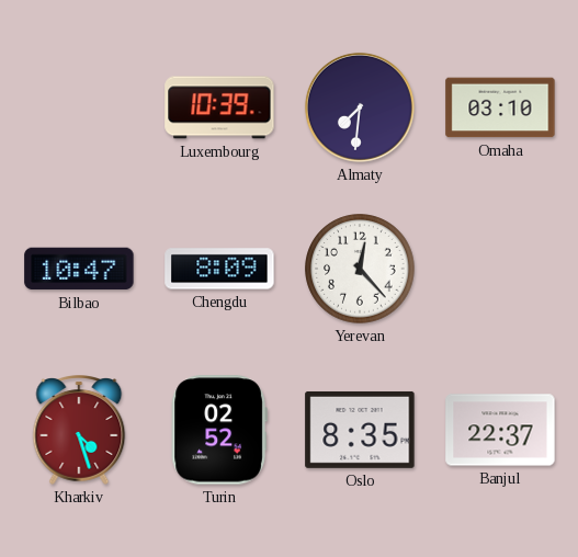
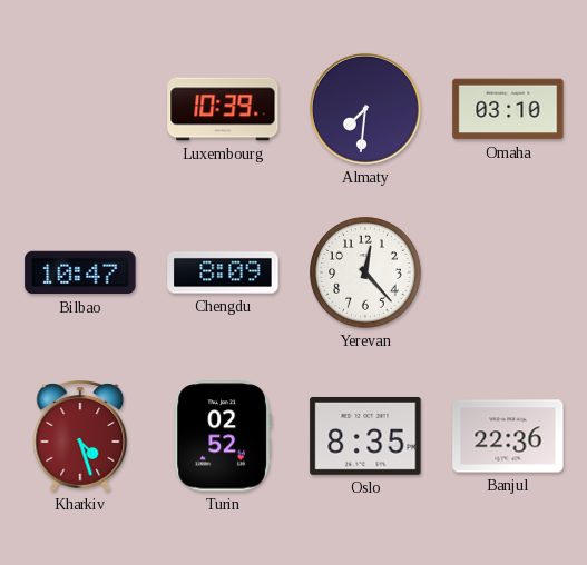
Banjul: 22:37 -> 22:36
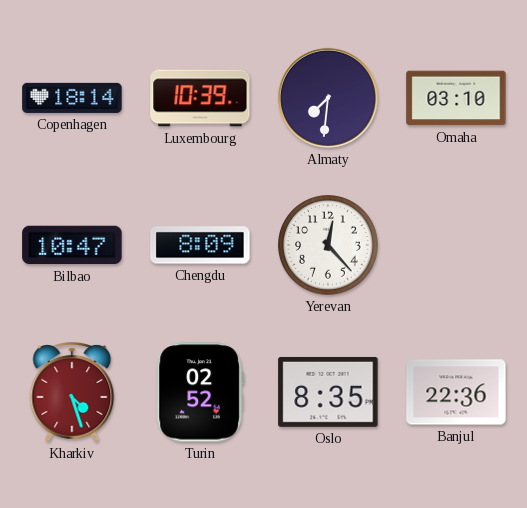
Copenhagen: none -> 18:14
